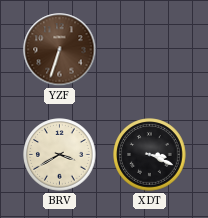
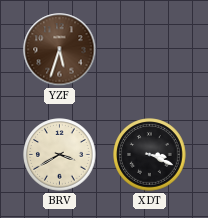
YZF: 6:33 -> 5:33
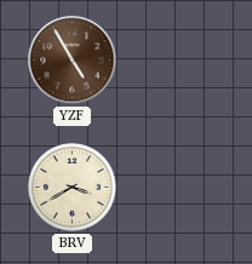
YZF: 5:33 -> 4:55
XDT: 3:19 -> none
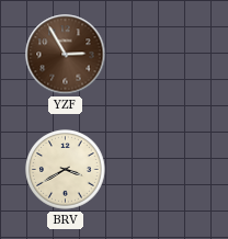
YZF: 4:55 -> 2:55
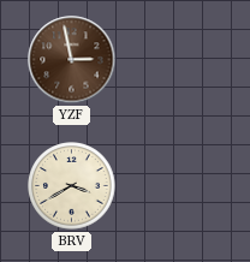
YZF: 2:55 -> 2:58
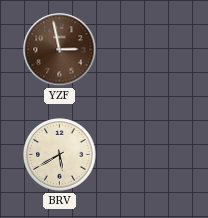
BRV: 3:40 -> 5:40
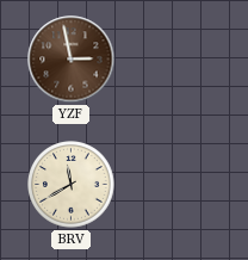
BRV: 5:40 -> 11:40
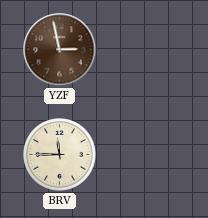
BRV: 11:40 -> 11:45
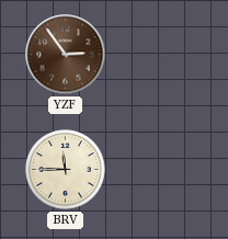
YZF: 2:58 -> 2:54
